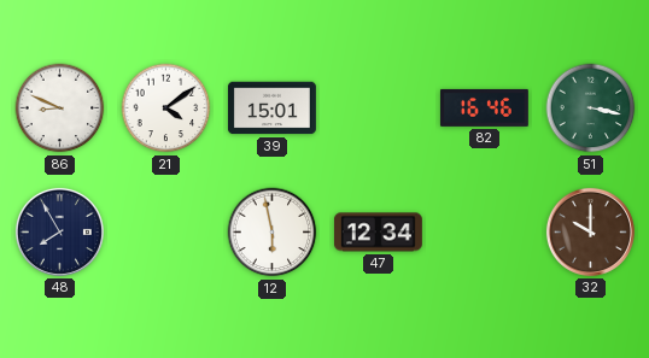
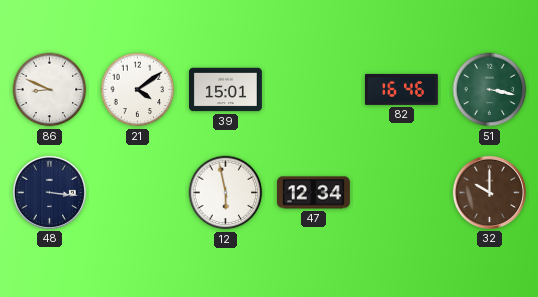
48: 7:55 -> 3:16
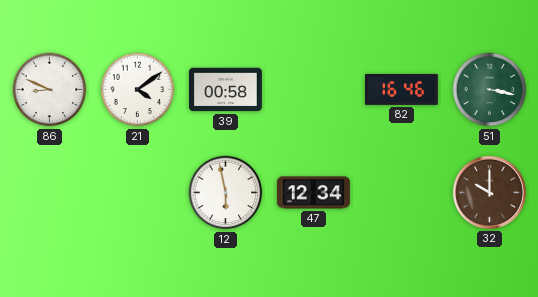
39: 15:01 -> 00:58
48: 3:16 -> none
